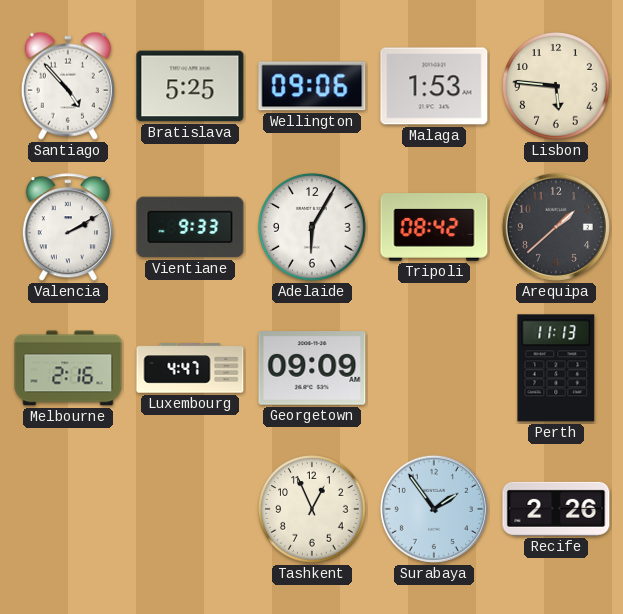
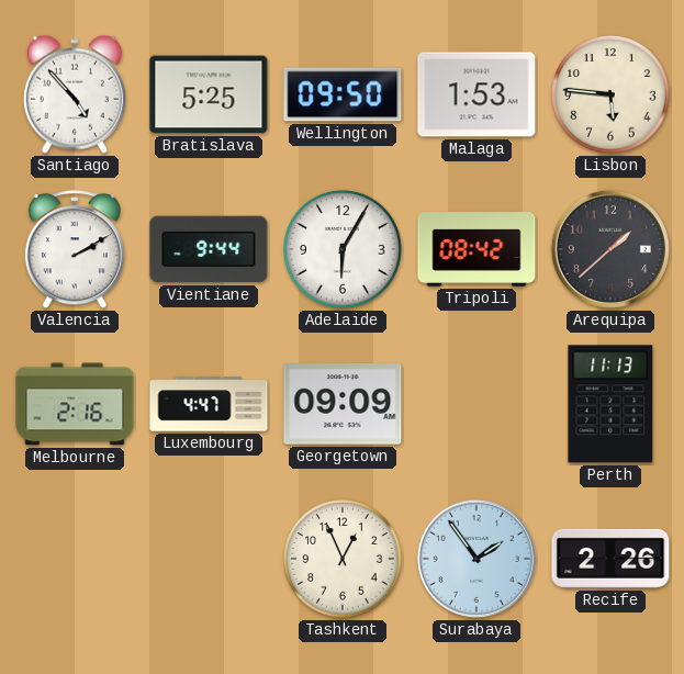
Wellington: 09:06 -> 09:50
Vientiane: 9:33 -> 9:44
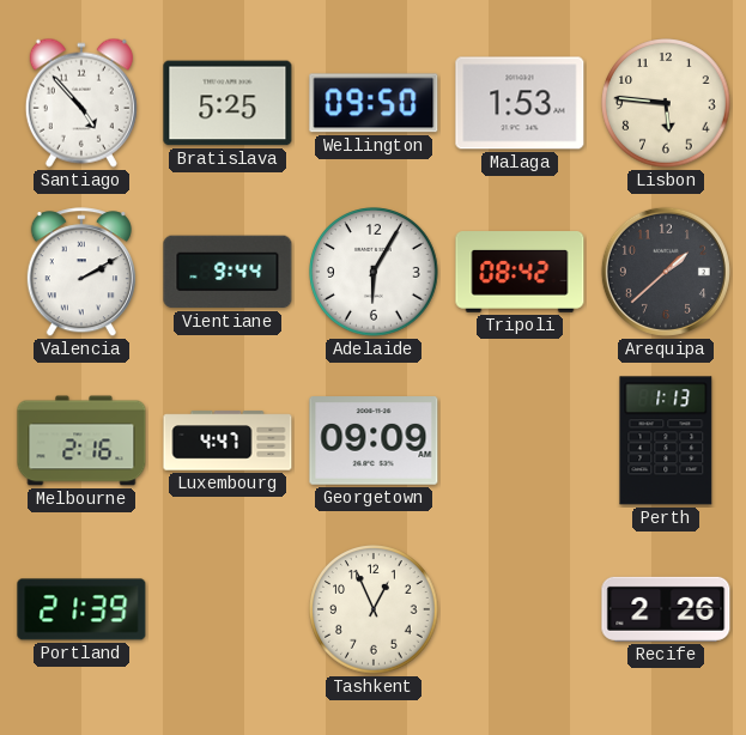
Perth: 11:13 -> 1:13
Portland: none -> 21:39
Surabaya: 1:54 -> none
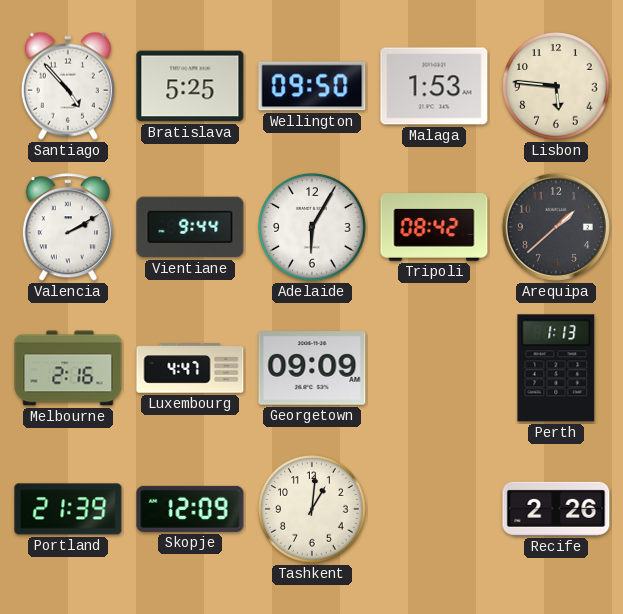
Skopje: none -> 12:09
Tashkent: 12:56 -> 1:01
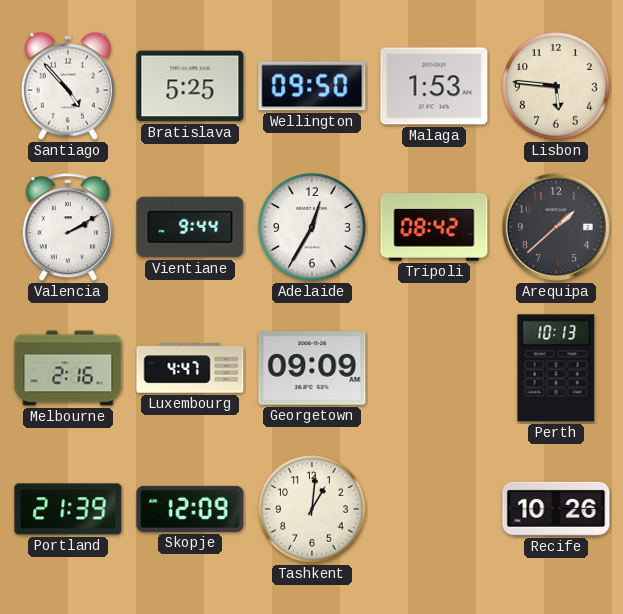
Adelaide: 6:05 -> 12:35
Perth: 1:13 -> 10:13
Recife: 2:26 -> 10:26
